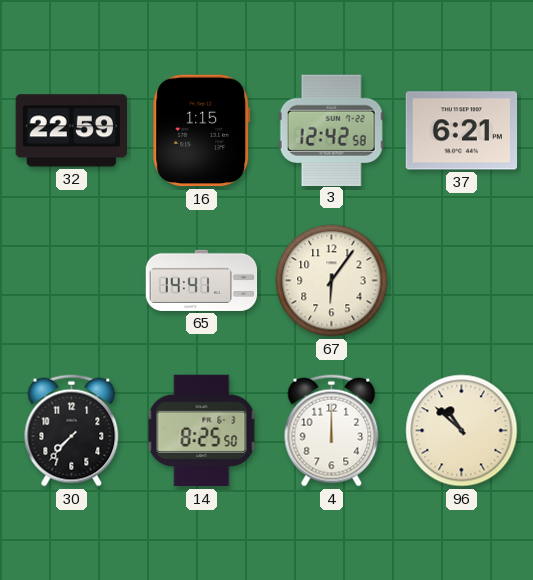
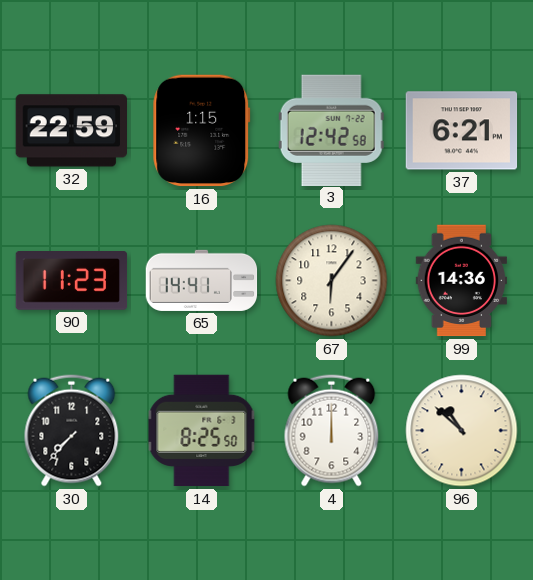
90: none -> 11:23
99: none -> 14:36
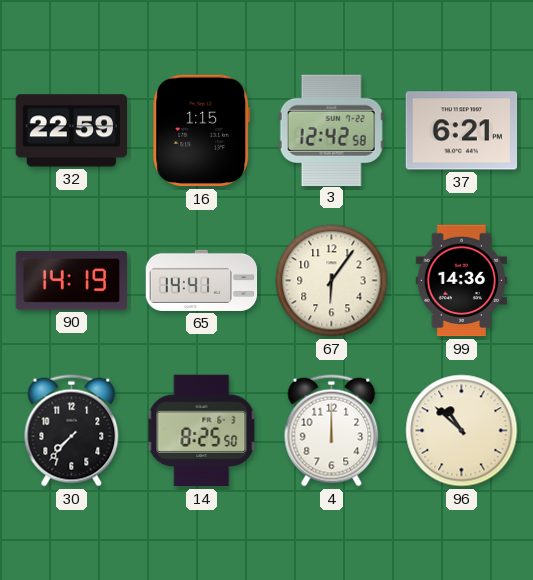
90: 11:23 -> 14:19
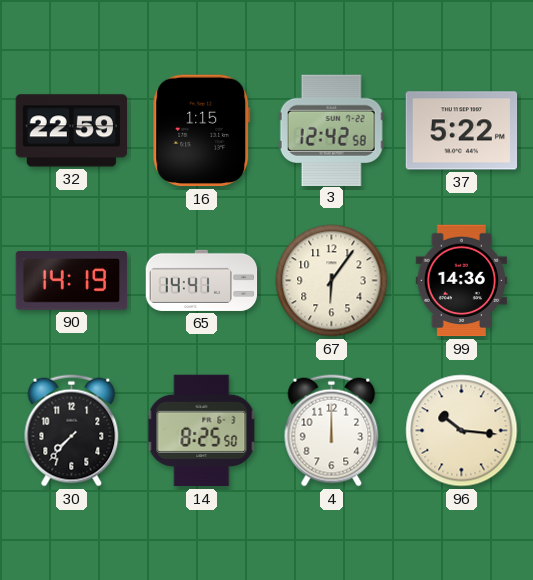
37: 6:21 -> 5:22
96: 10:52 -> 10:16
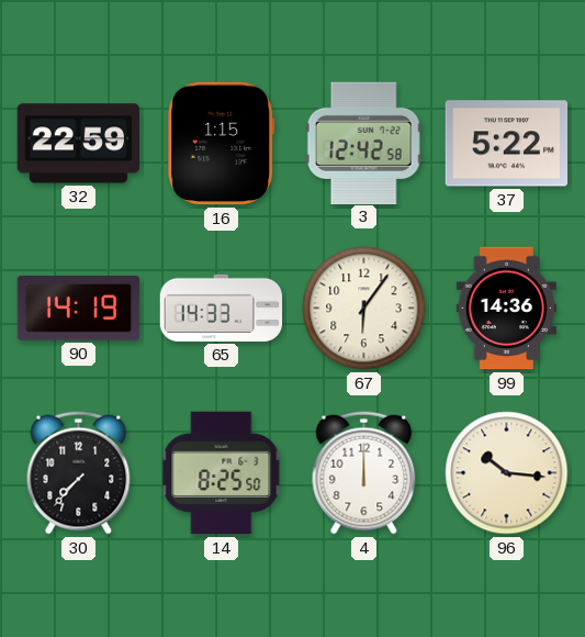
65: 14:41 -> 14:33
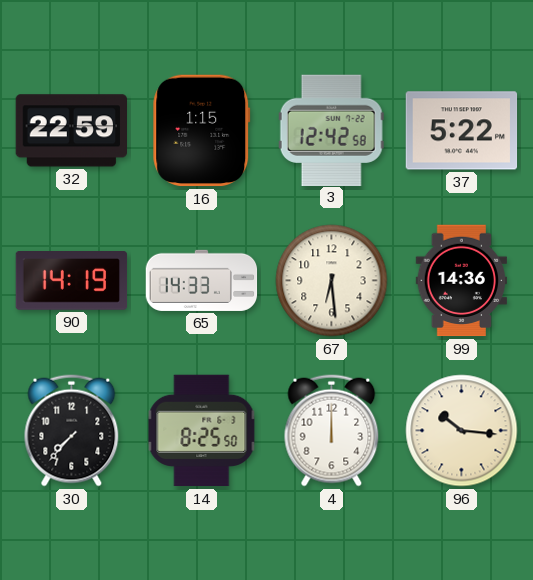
67: 6:06 -> 6:29
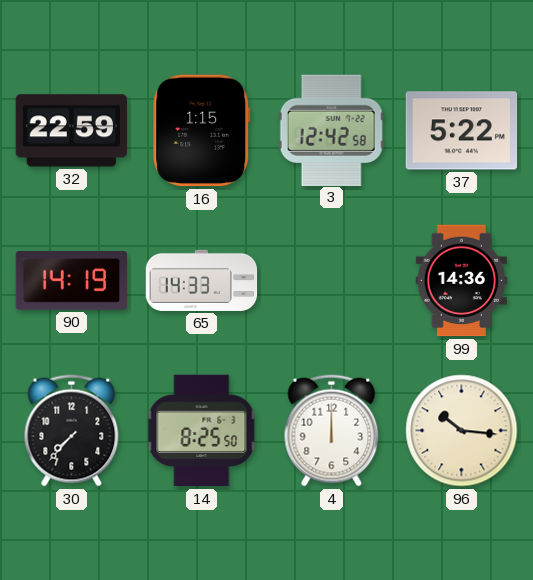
67: 6:29 -> none
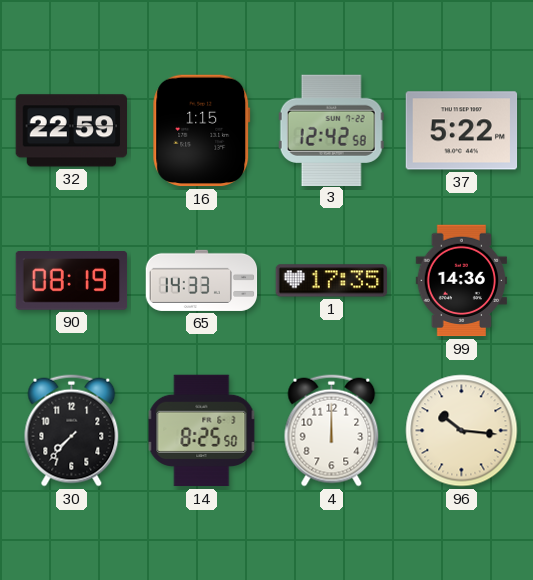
90: 14:19 -> 08:19
1: none -> 17:35
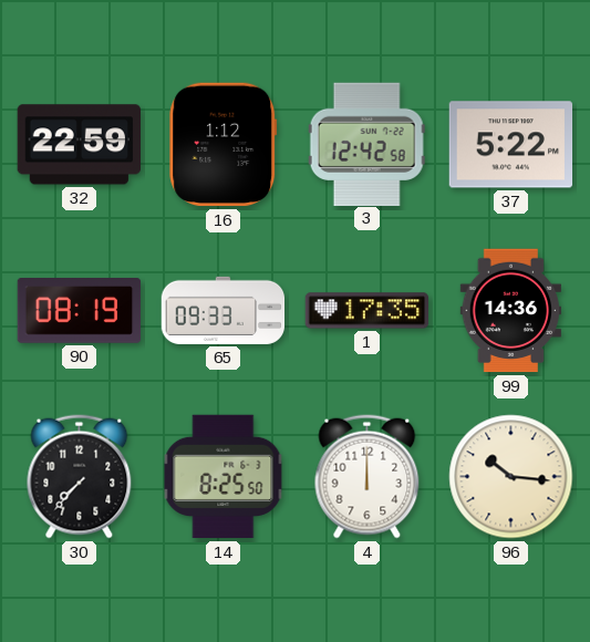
16: 1:15 -> 1:12
65: 14:33 -> 09:33
